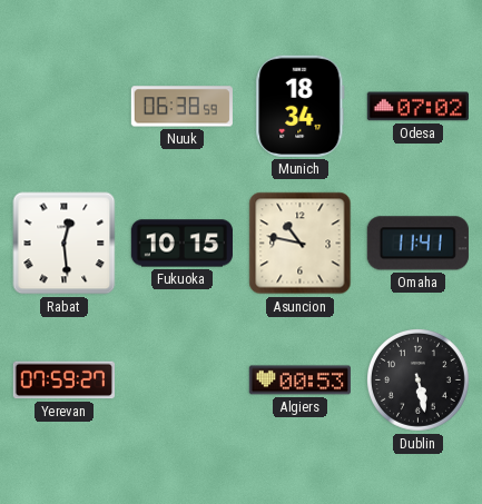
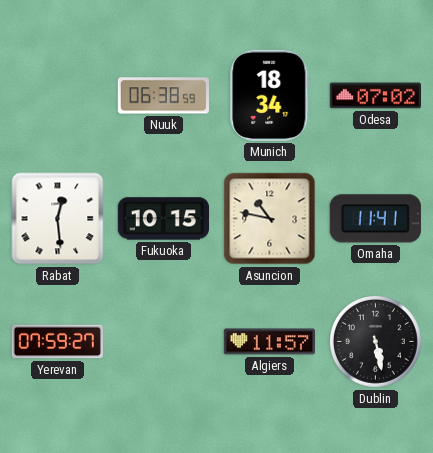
Algiers: 00:53 -> 11:57
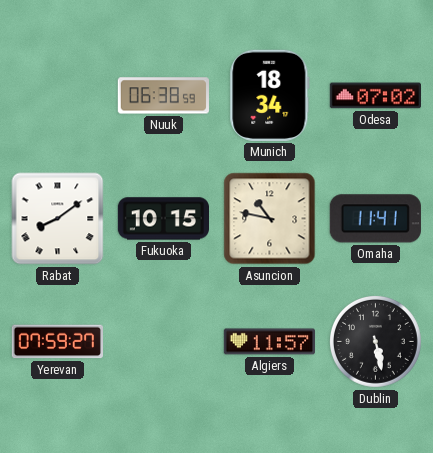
Rabat: 12:29 -> 8:09
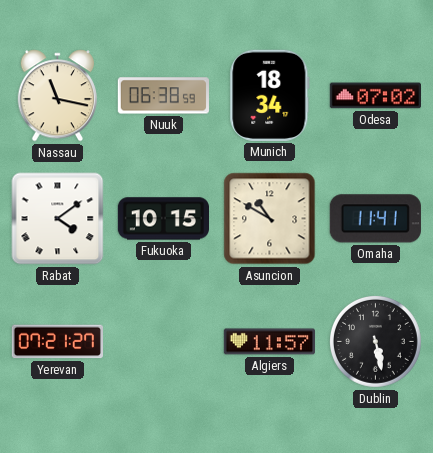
Nassau: none -> 11:17
Rabat: 8:09 -> 4:09
Asuncion: 10:47 -> 10:50
Yerevan: 07:59 -> 07:21
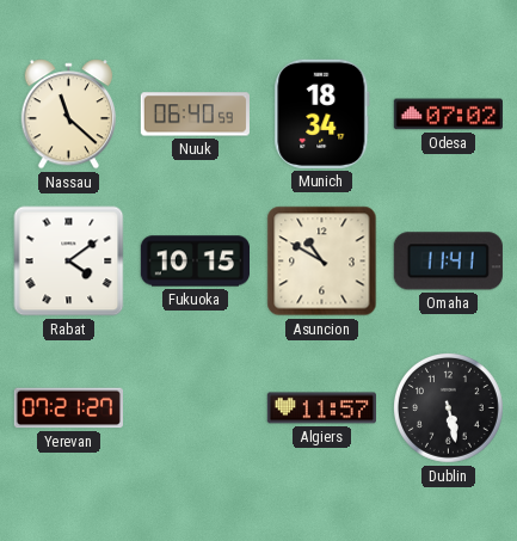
Nassau: 11:17 -> 11:22
Nuuk: 06:38 -> 06:40
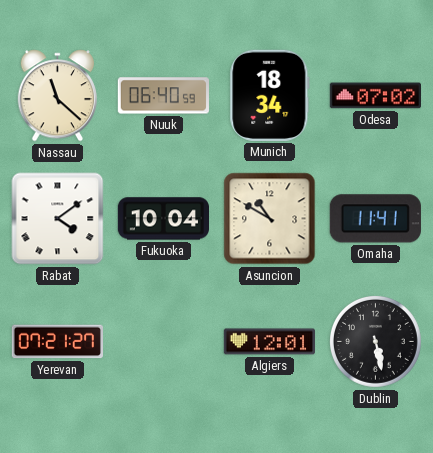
Fukuoka: 10:15 -> 10:04
Algiers: 11:57 -> 12:01
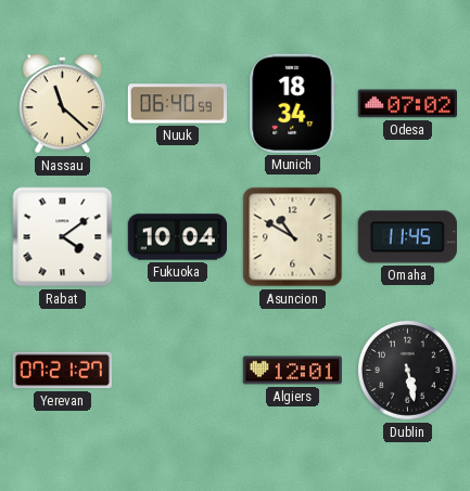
Omaha: 11:41 -> 11:45
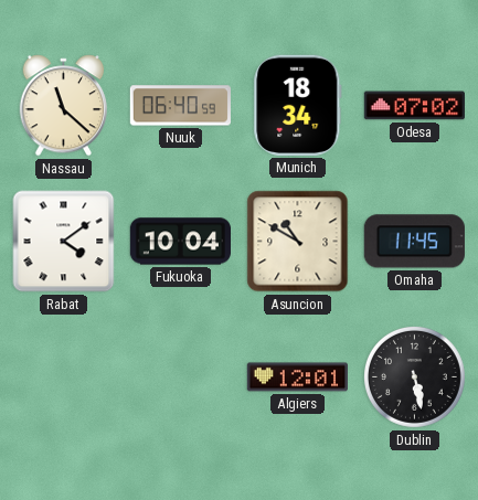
Yerevan: 07:21 -> none
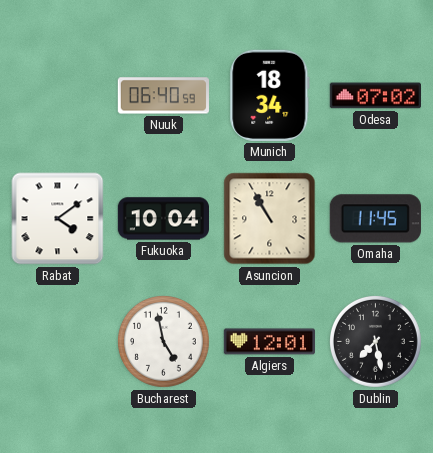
Nassau: 11:22 -> none
Asuncion: 10:50 -> 10:55
Bucharest: none -> 4:58
Dublin: 5:28 -> 7:28
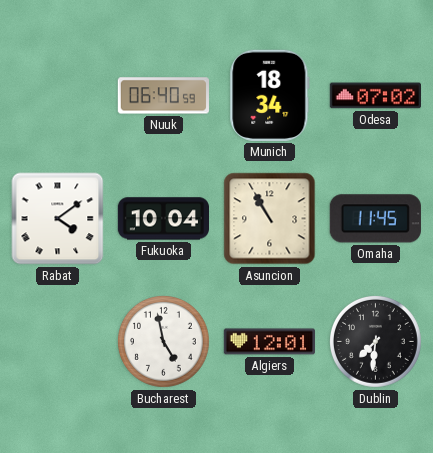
Dublin: 7:28 -> 7:31
